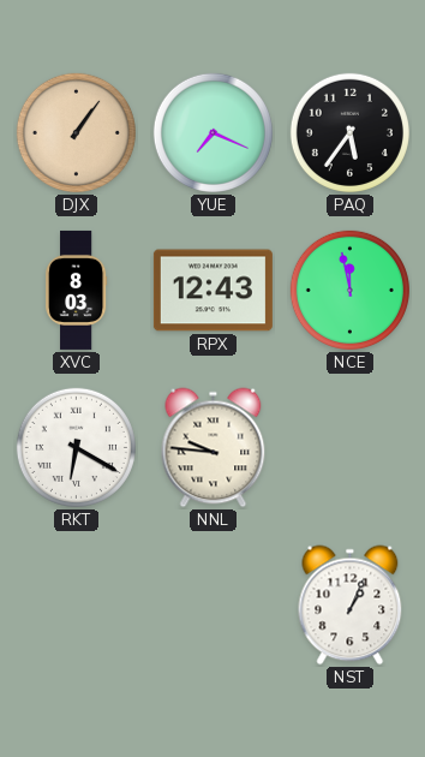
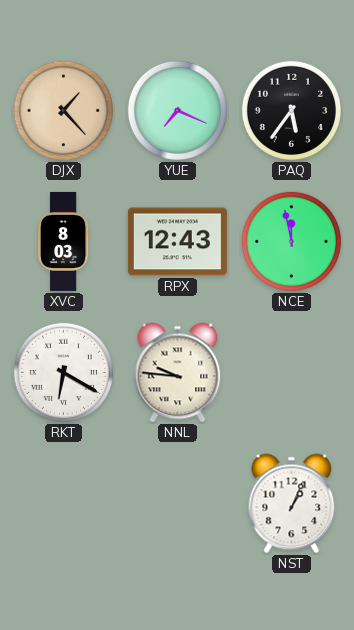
DJX: 1:06 -> 1:23
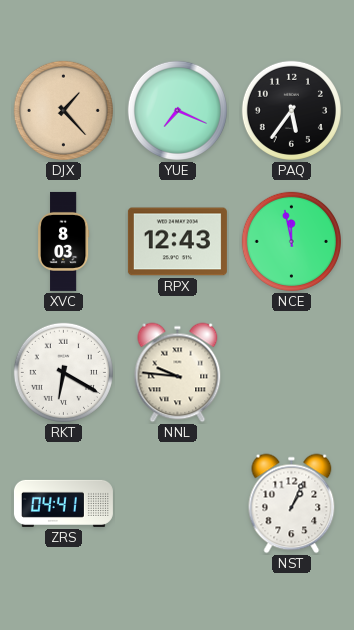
ZRS: none -> 04:41
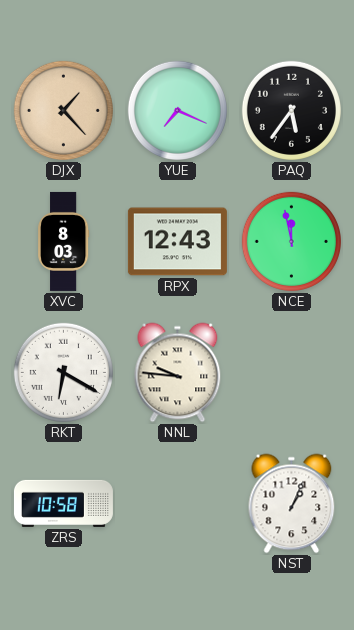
ZRS: 04:41 -> 10:58
